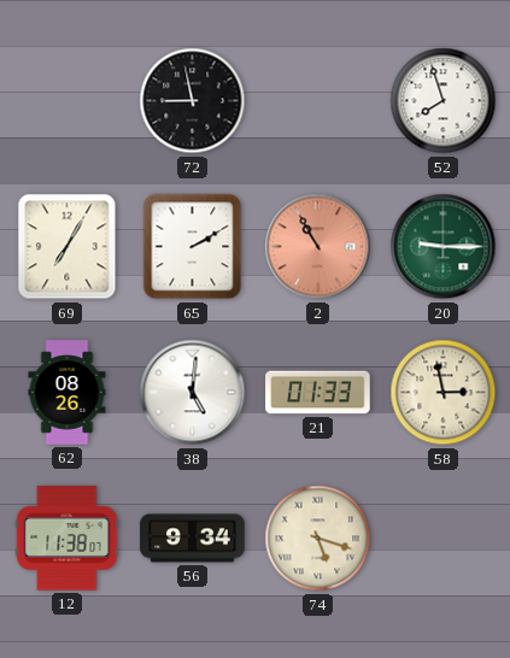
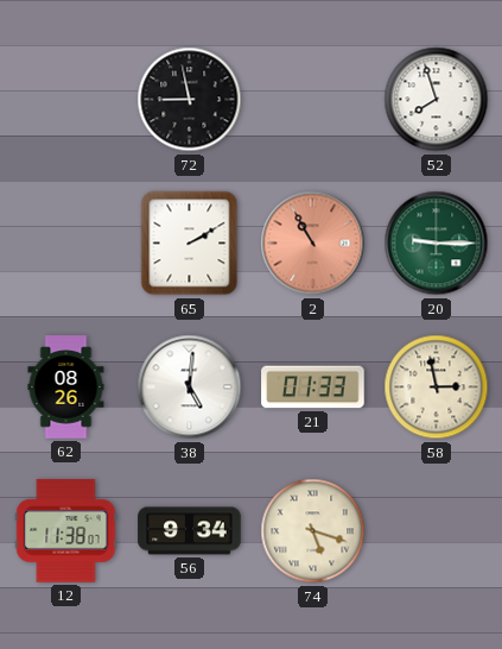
69: 7:05 -> none
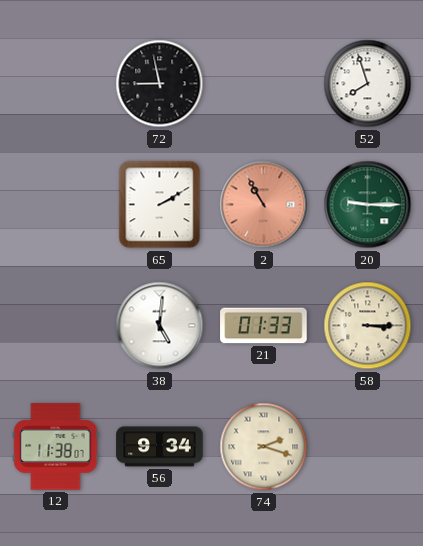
62: 08:26 -> none
58: 2:58 -> 3:15
74: 5:18 -> 2:18
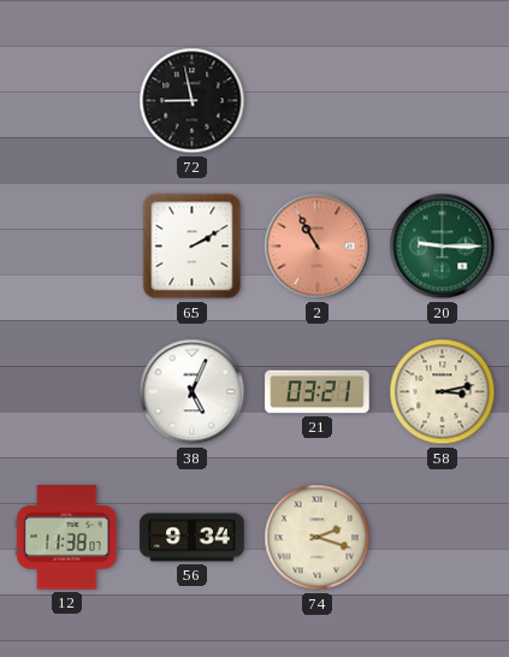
52: 7:57 -> none
38: 5:01 -> 5:04
21: 01:33 -> 03:21
58: 3:15 -> 3:13
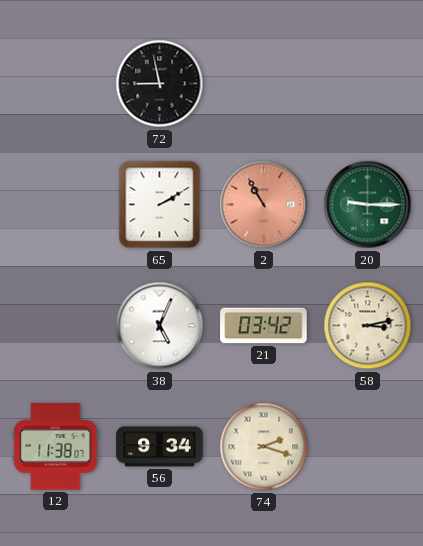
21: 03:21 -> 03:42
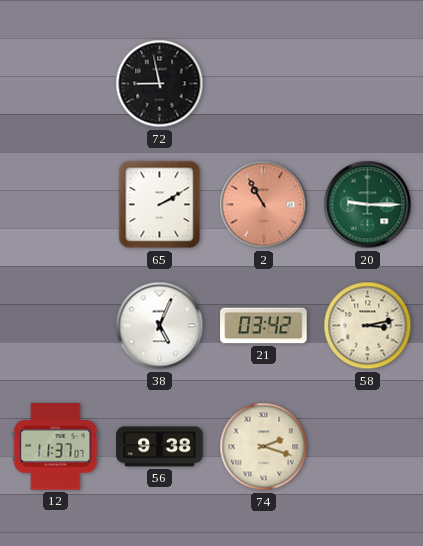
12: 11:38 -> 11:37
56: 9:34 -> 9:38
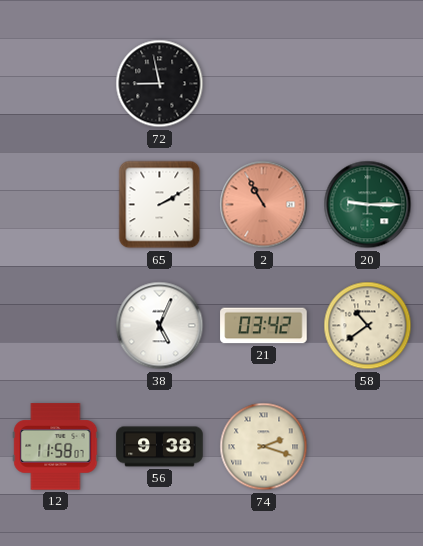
58: 3:13 -> 10:39
12: 11:37 -> 11:58
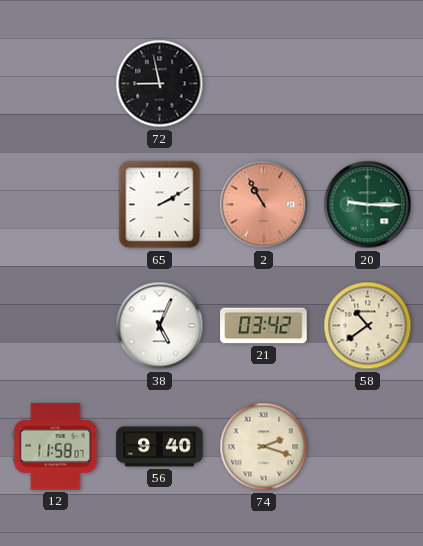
56: 9:38 -> 9:40
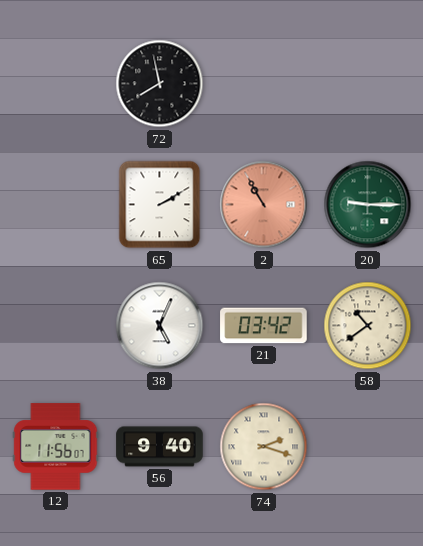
72: 8:58 -> 7:58
12: 11:58 -> 11:56
